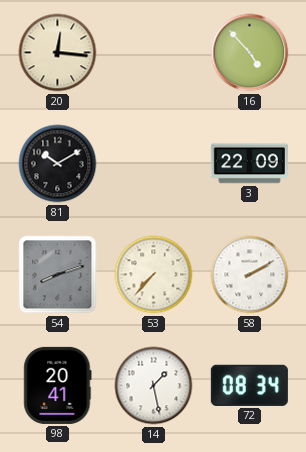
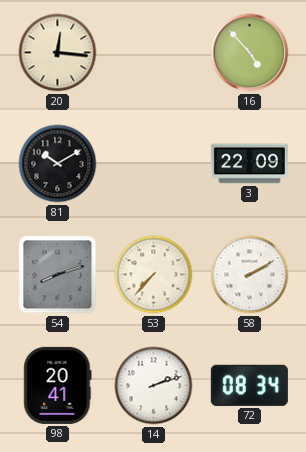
14: 1:28 -> 2:12
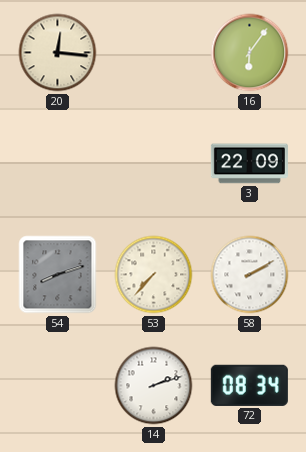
16: 4:53 -> 6:06
81: 10:10 -> none
98: 20:41 -> none
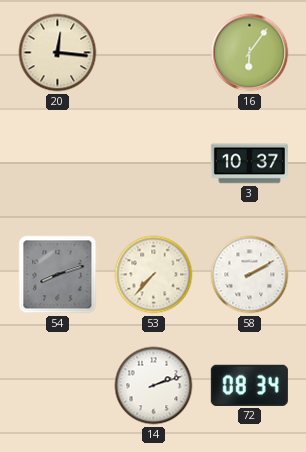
3: 22:09 -> 10:37
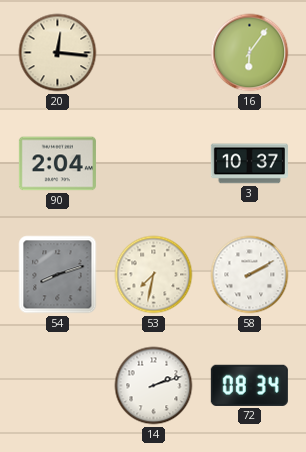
90: none -> 2:04
53: 7:37 -> 7:32
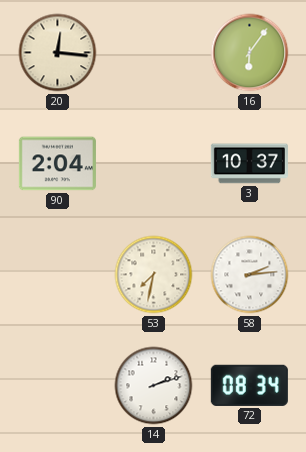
54: 8:12 -> none
58: 2:10 -> 2:14
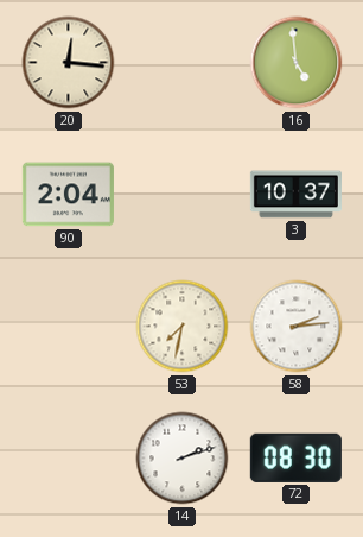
16: 6:06 -> 4:59
72: 08:34 -> 08:30
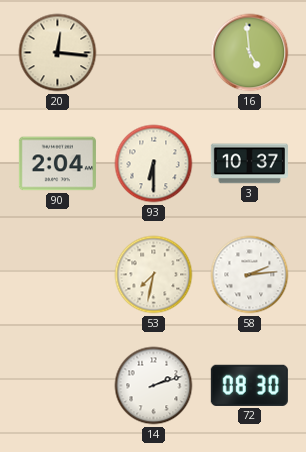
93: none -> 6:30
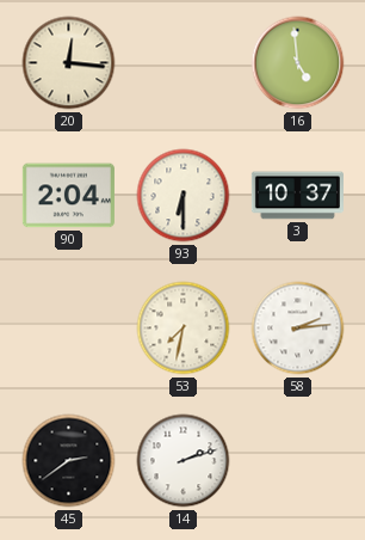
45: none -> 2:39
72: 08:30 -> none
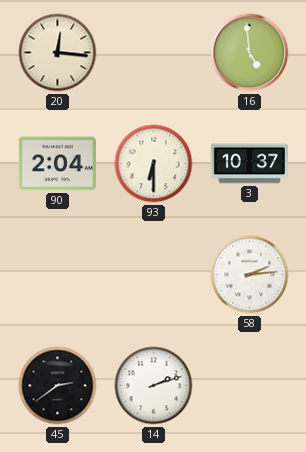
53: 7:32 -> none
